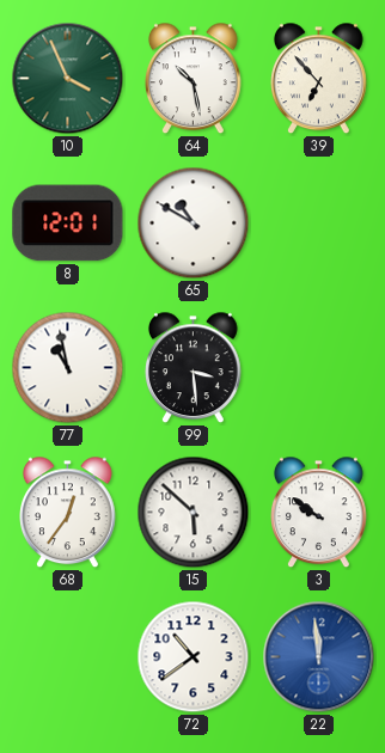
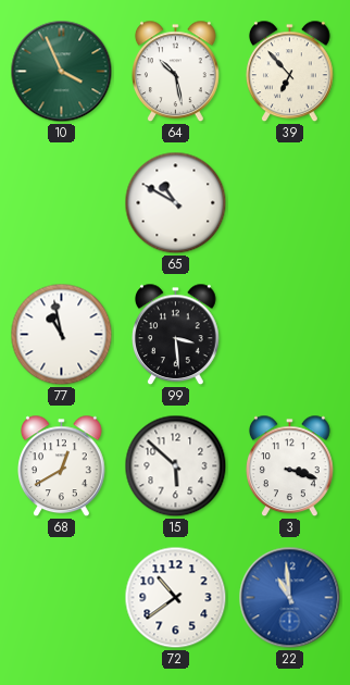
8: 12:01 -> none
68: 12:36 -> 12:40
3: 9:51 -> 3:18
22: 11:59 -> 10:59
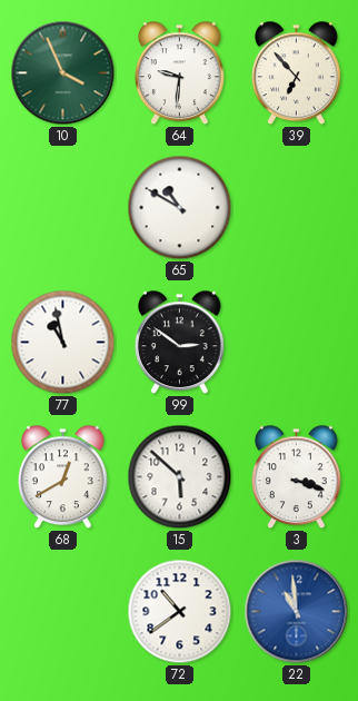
64: 10:28 -> 9:31
99: 3:29 -> 2:51
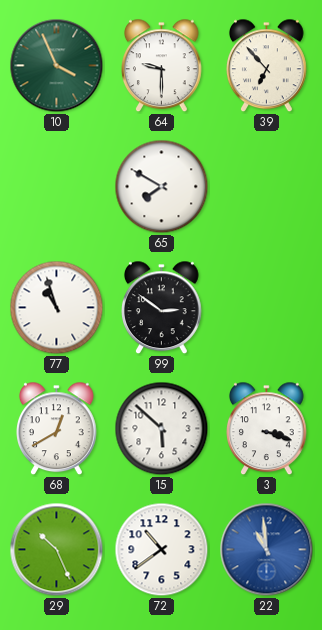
64: 9:31 -> 9:30
65: 10:50 -> 7:50
77: 10:58 -> 10:57
29: none -> 10:26
